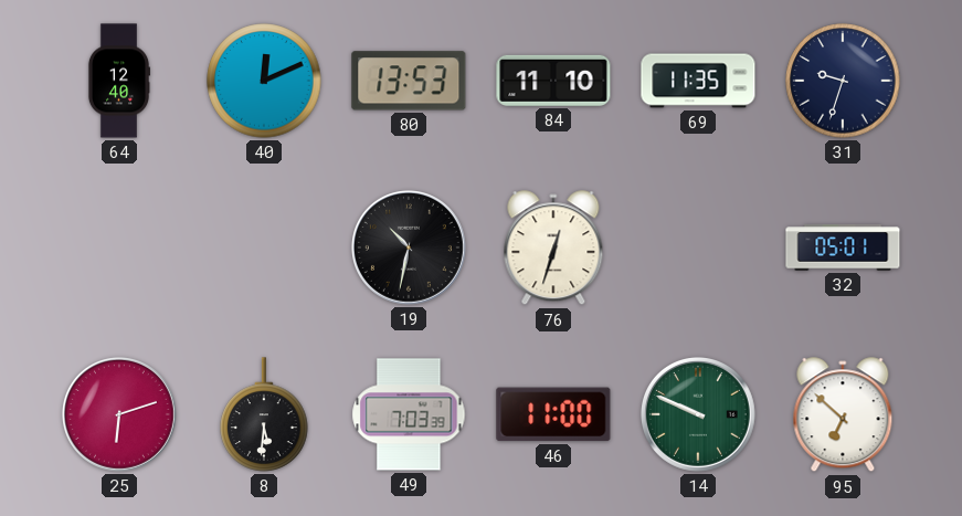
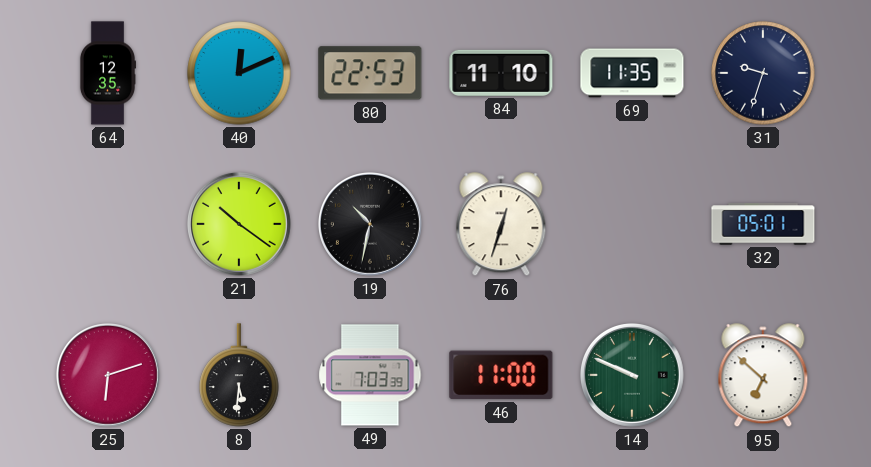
64: 12:40 -> 12:35
80: 13:53 -> 22:53
21: none -> 10:21
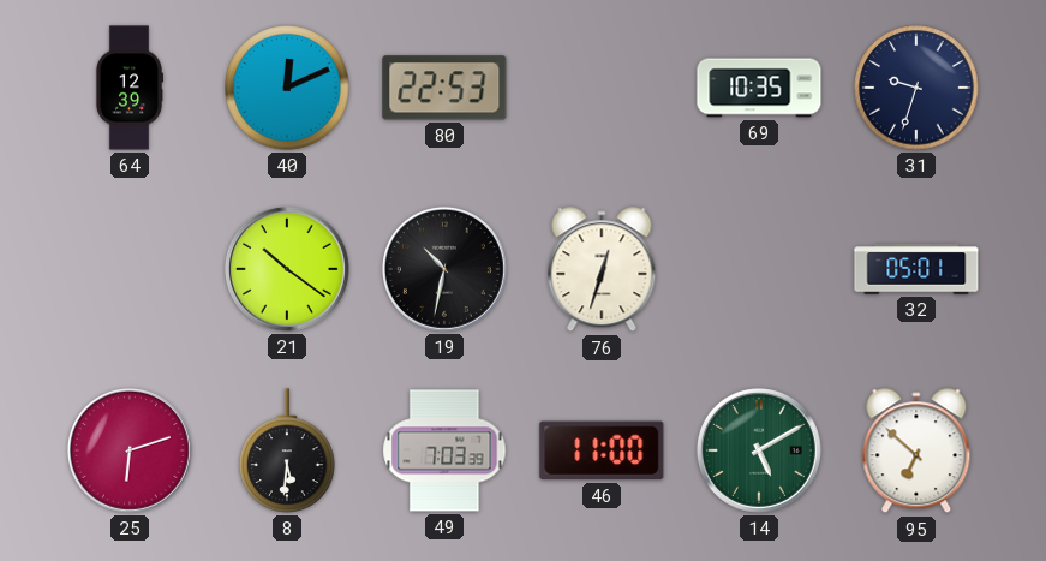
64: 12:35 -> 12:39
84: 11:10 -> none
69: 11:35 -> 10:35
14: 9:49 -> 5:10
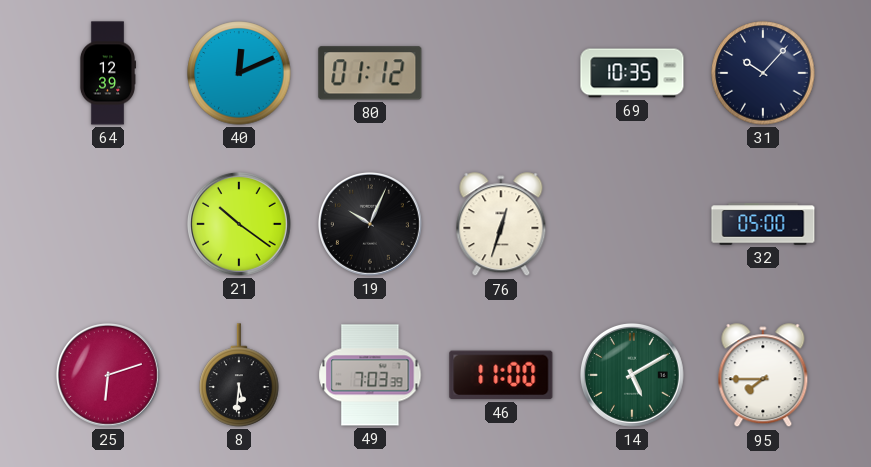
80: 22:53 -> 01:12
31: 9:33 -> 10:07
19: 10:32 -> 10:04
32: 05:01 -> 05:00
95: 6:52 -> 7:45
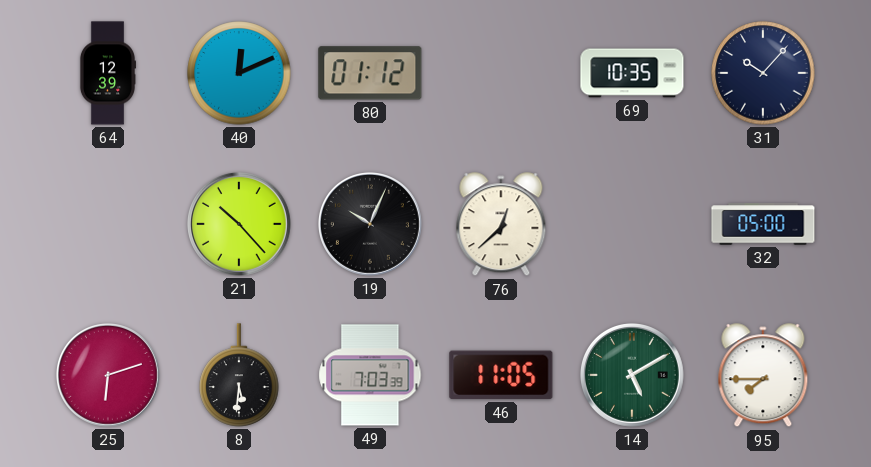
21: 10:21 -> 10:23
76: 12:33 -> 12:38
46: 11:00 -> 11:05
